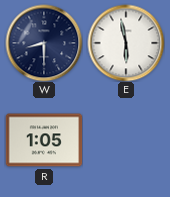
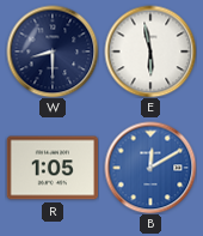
B: none -> 12:10
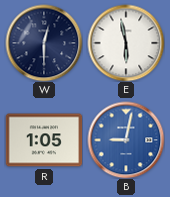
W: 8:30 -> 12:30
B: 12:10 -> 9:02
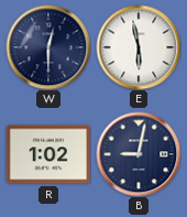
R: 1:05 -> 1:02
B dial: blue -> navy
